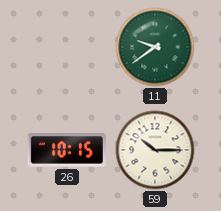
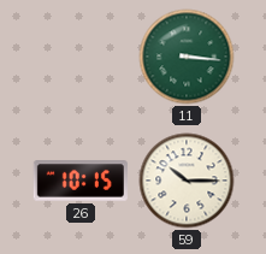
11: 9:39 -> 3:16
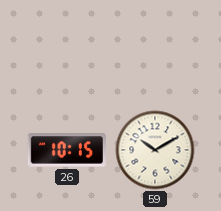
11: 3:16 -> none
59: 10:15 -> 10:10
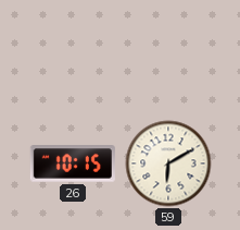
59: 10:10 -> 6:10
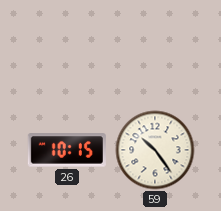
59: 6:10 -> 10:24
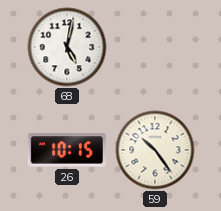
68: none -> 5:02
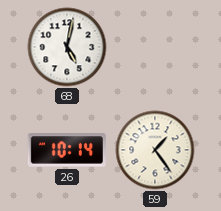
26: 10:15 -> 10:14
59: 10:24 -> 1:24
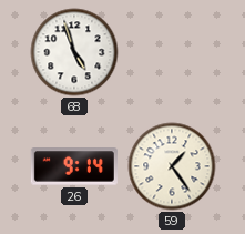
68: 5:02 -> 4:57
26: 10:14 -> 9:14
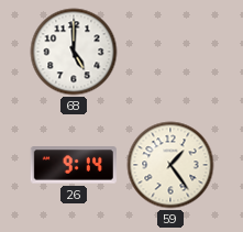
68: 4:57 -> 5:00
